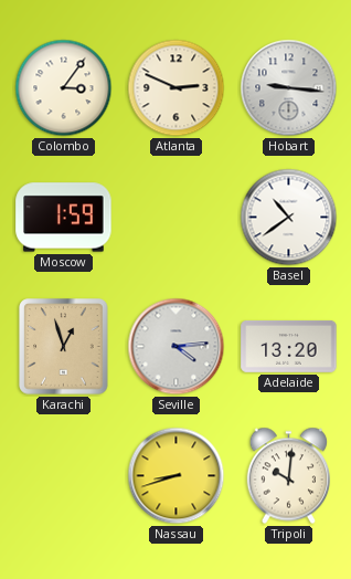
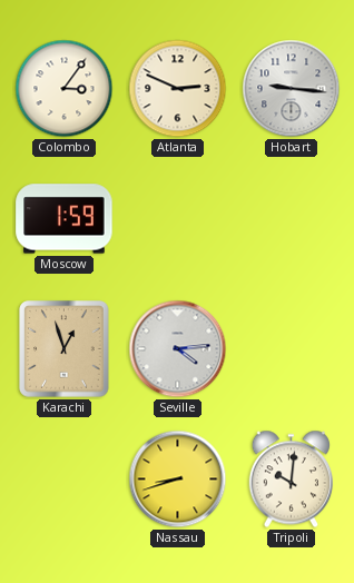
Basel: 10:39 -> none
Adelaide: 13:20 -> none
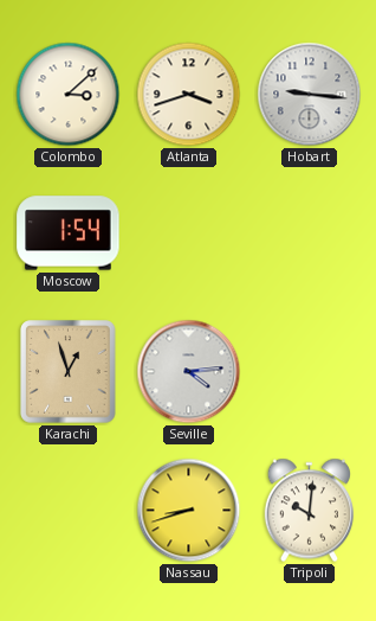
Colombo: 3:06 -> 3:08
Atlanta: 2:49 -> 3:42
Moscow: 1:59 -> 1:54
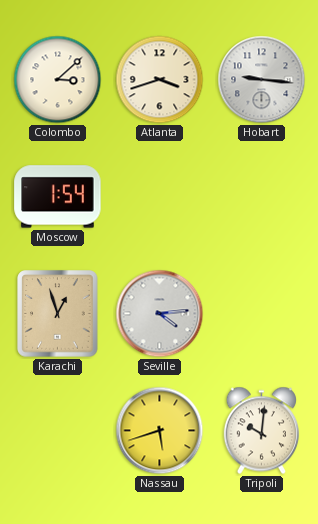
Nassau: 8:42 -> 5:42
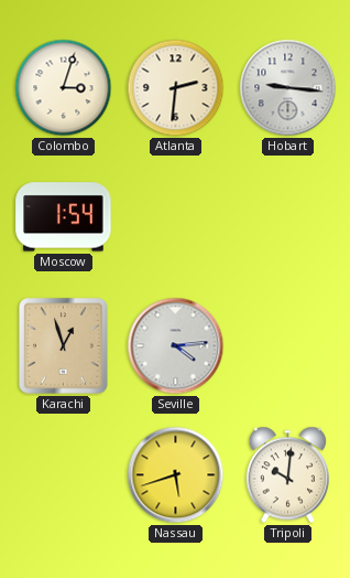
Colombo: 3:08 -> 3:03
Atlanta: 3:42 -> 2:31
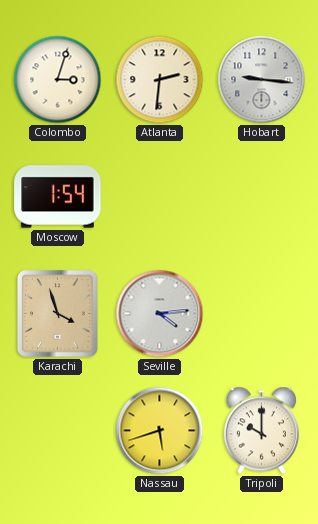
Karachi: 12:57 -> 3:57
Tripoli: 10:01 -> 10:00
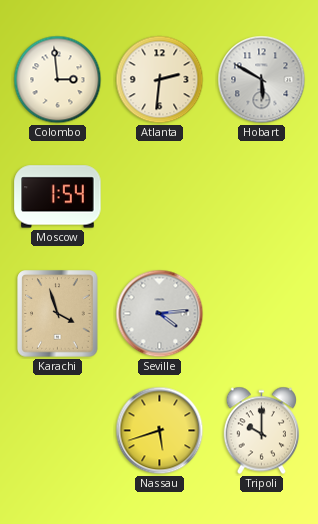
Colombo: 3:03 -> 2:59
Hobart: 9:16 -> 5:50
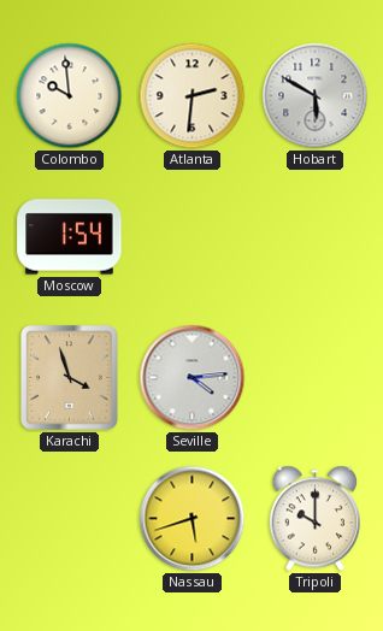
Colombo: 2:59 -> 9:59
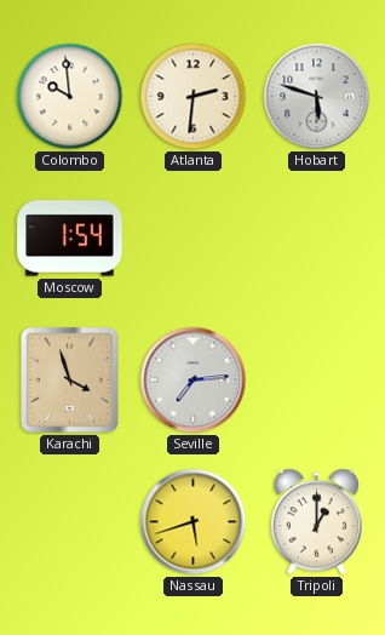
Hobart: 5:50 -> 5:48
Seville: 4:14 -> 7:14
Tripoli: 10:00 -> 1:00
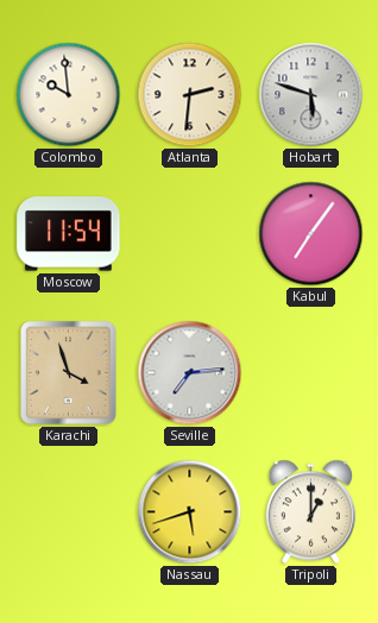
Moscow: 1:54 -> 11:54
Kabul: none -> 7:06
